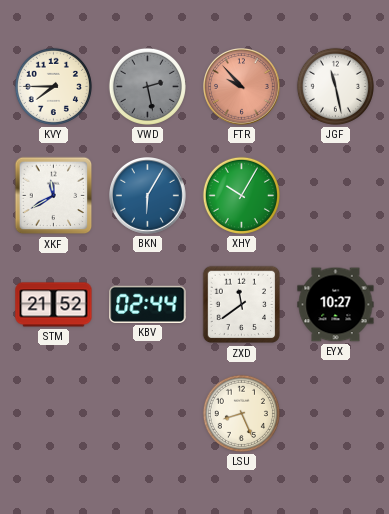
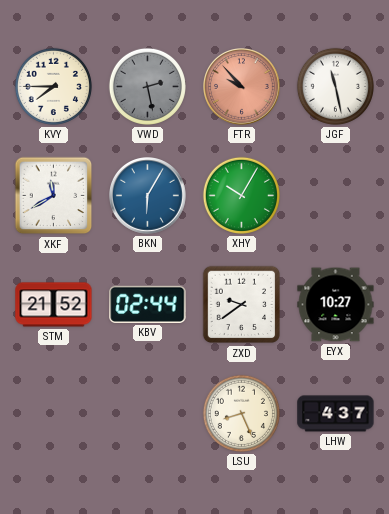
ZXD: 11:39 -> 9:39
LHW: none -> 4:37
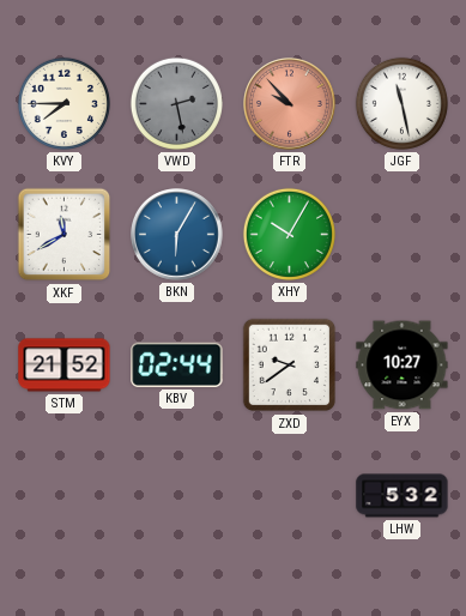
LSU: 8:26 -> none
LHW: 4:37 -> 5:32
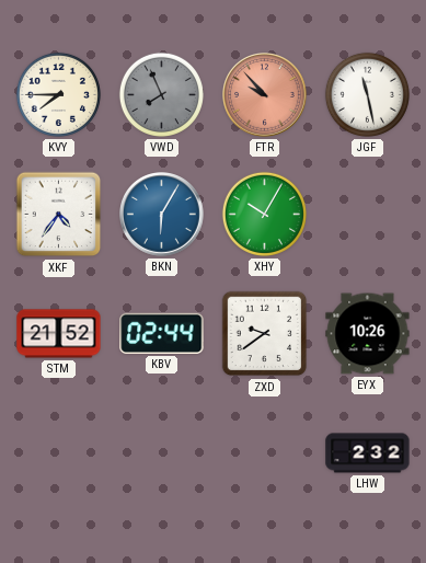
VWD: 2:28 -> 7:56
XKF: 11:40 -> 4:36
EYX: 10:27 -> 10:26
LHW: 5:32 -> 2:32
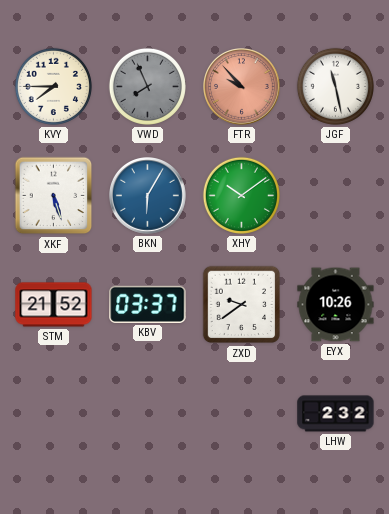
XKF: 4:36 -> 5:27
XHY: 10:05 -> 10:09
KBV: 02:44 -> 03:37
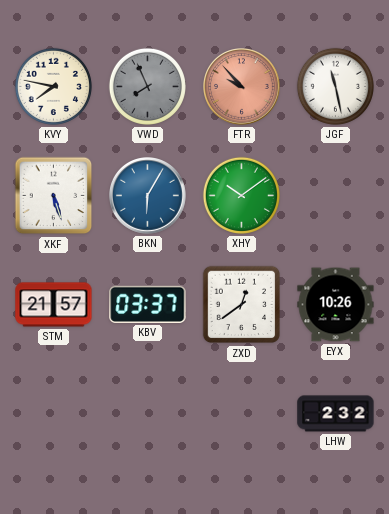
KVY: 7:45 -> 7:47
STM: 21:52 -> 21:57
ZXD: 9:39 -> 12:39
